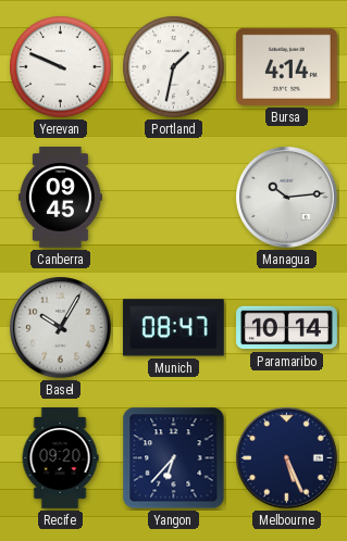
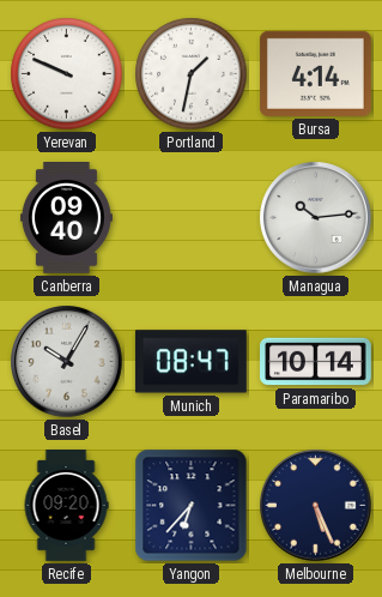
Canberra: 09:45 -> 09:40
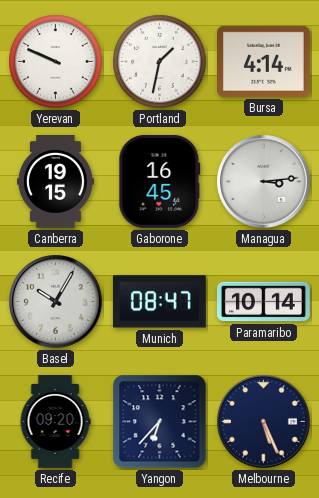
Canberra: 09:40 -> 19:15
Gaborone: none -> 16:45
Managua: 10:14 -> 3:14
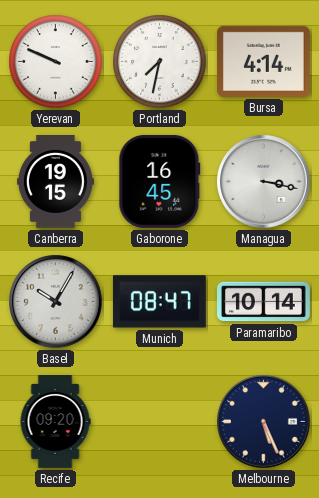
Portland: 1:32 -> 7:32
Managua: 3:14 -> 3:17
Yangon: 6:37 -> none
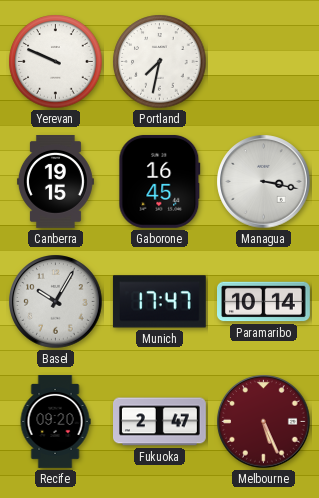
Bursa: 4:14 -> none
Munich: 08:47 -> 17:47
Fukuoka: none -> 2:47
Melbourne dial: navy -> burgundy
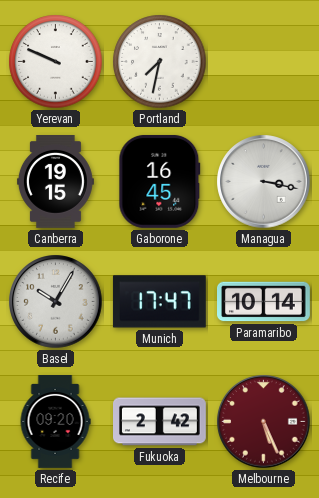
Fukuoka: 2:47 -> 2:42
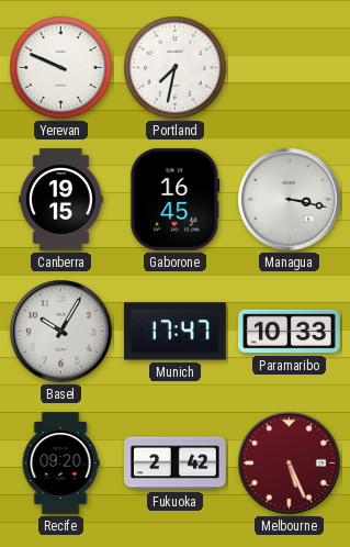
Paramaribo: 10:14 -> 10:33
